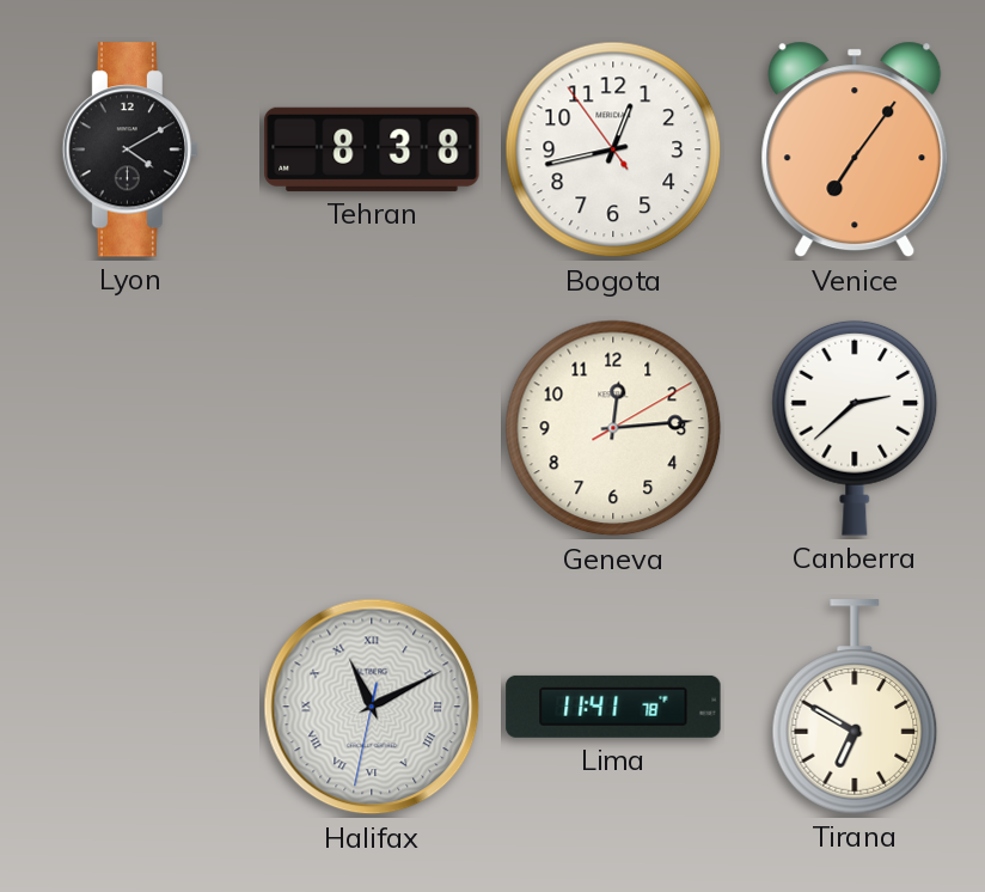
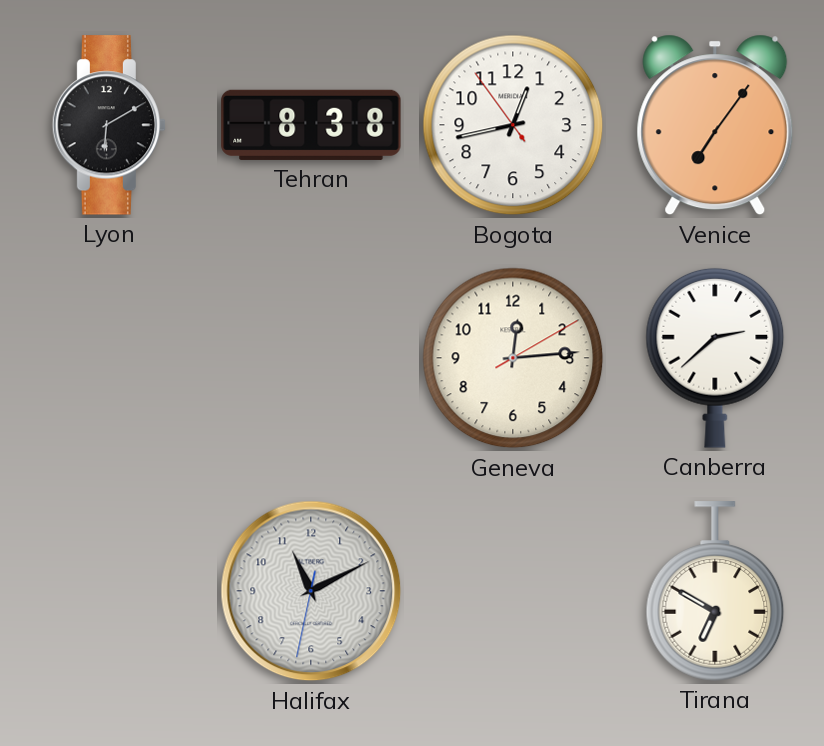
Lyon: 4:10 -> 6:10
Halifax numerals: Roman -> Arabic
Lima: 11:41 -> none
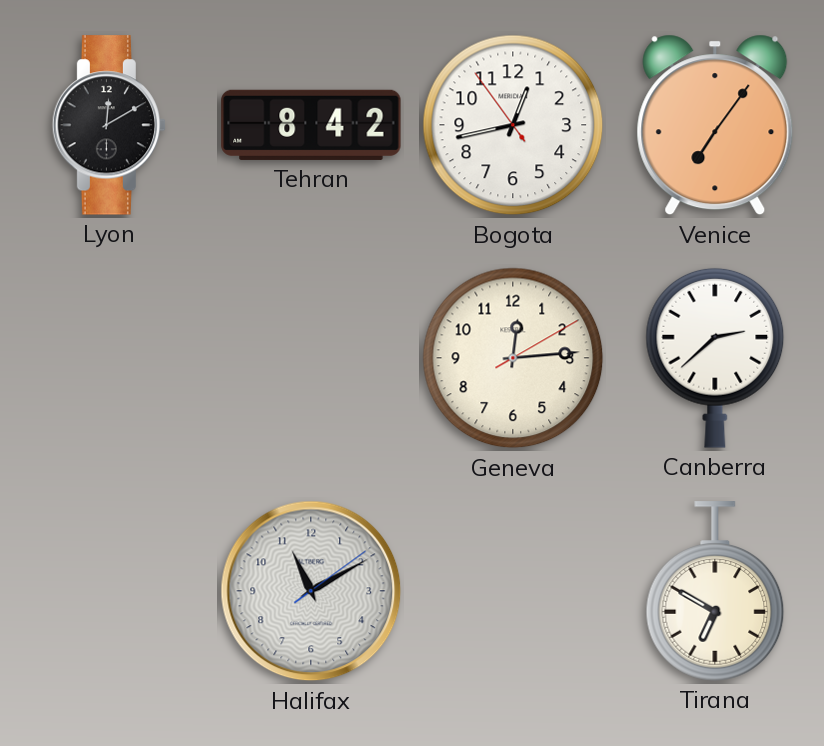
Lyon: 6:10 -> 12:10
Tehran: 8:38 -> 8:42
Halifax: 11:10:32 -> 11:10:09
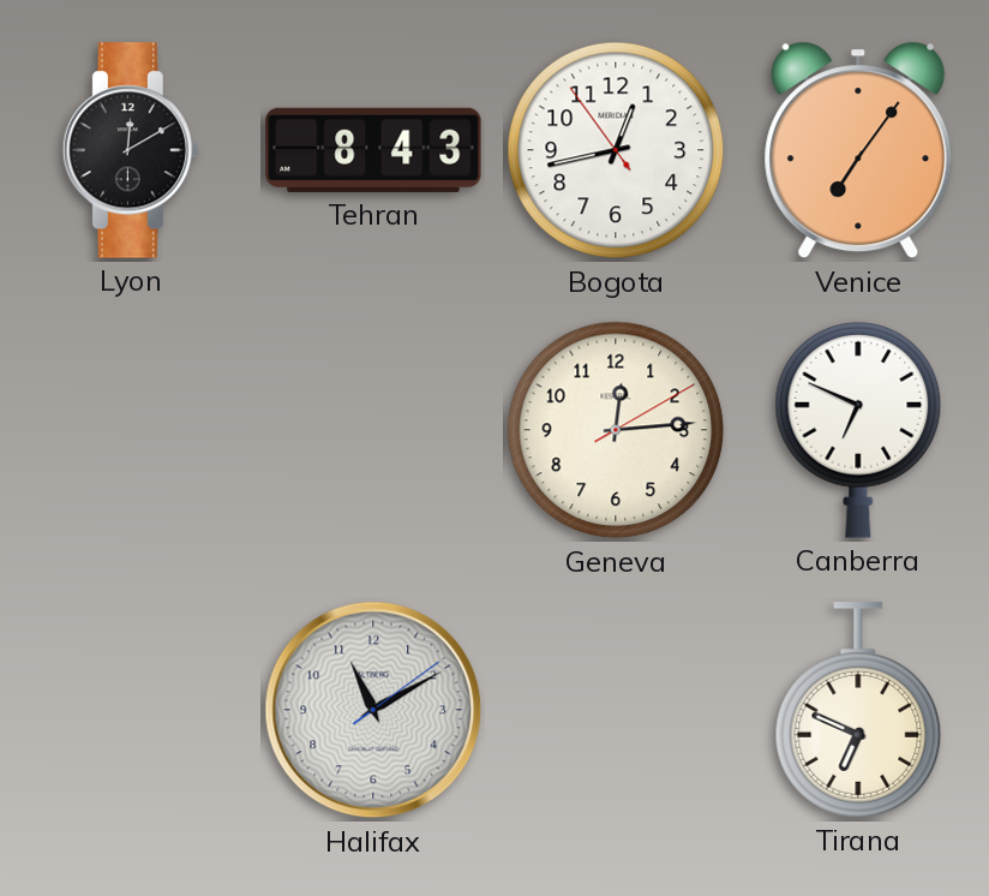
Tehran: 8:42 -> 8:43
Canberra: 2:38 -> 6:49
Tirana: 6:50 -> 6:49
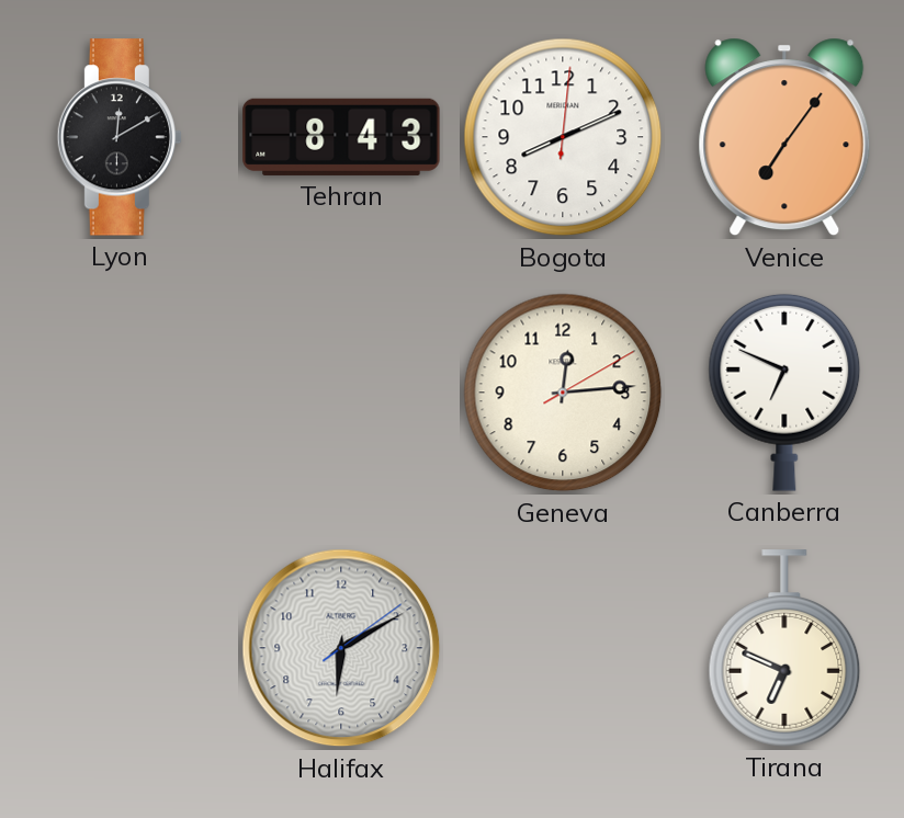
Bogota: 12:42 -> 8:11
Halifax: 11:10 -> 6:10
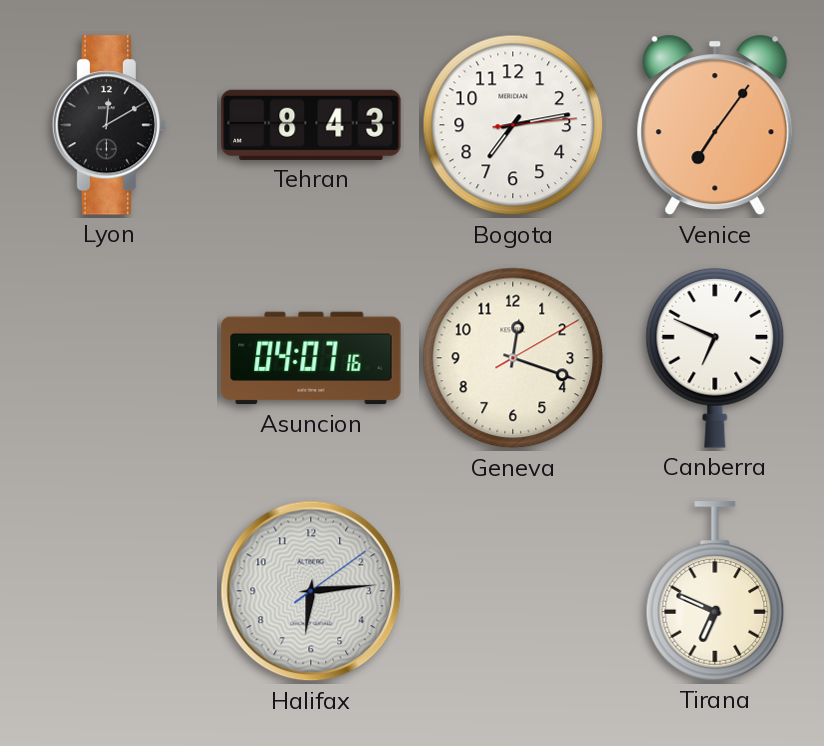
Bogota: 8:11 -> 7:13
Asuncion: none -> 04:07
Geneva: 12:14 -> 12:18
Halifax: 6:10 -> 6:14
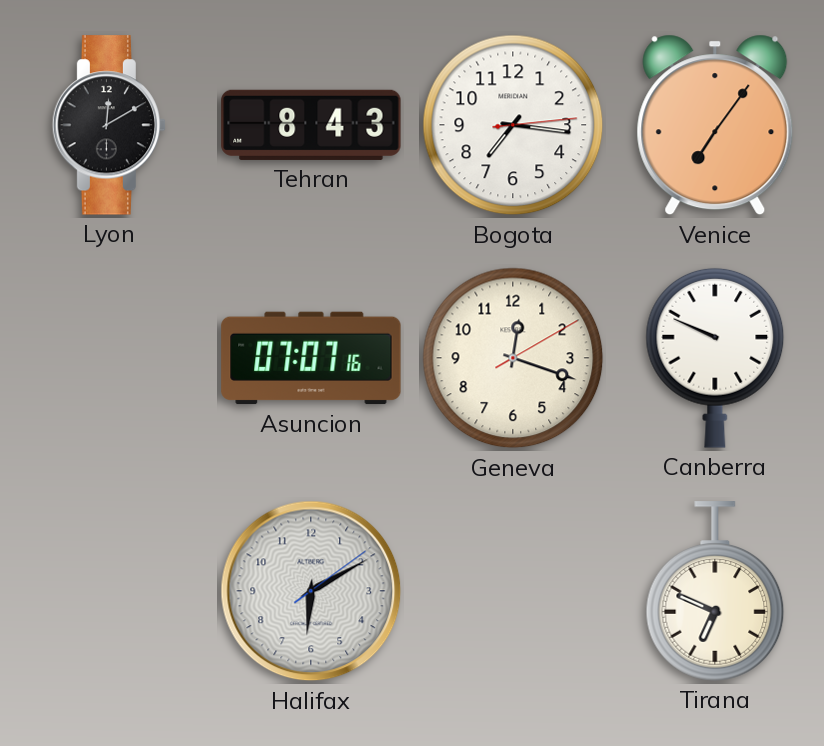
Bogota: 7:13 -> 7:16
Asuncion: 04:07 -> 07:07
Canberra: 6:49 -> 9:49
Halifax: 6:14 -> 6:10
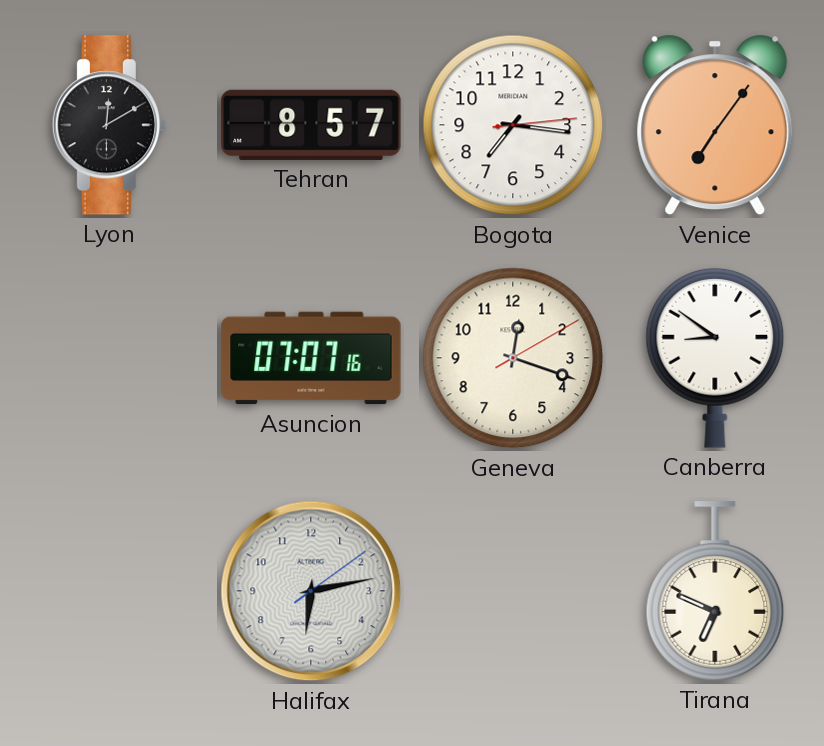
Tehran: 8:43 -> 8:57
Canberra: 9:49 -> 8:51
Halifax: 6:10 -> 6:13
